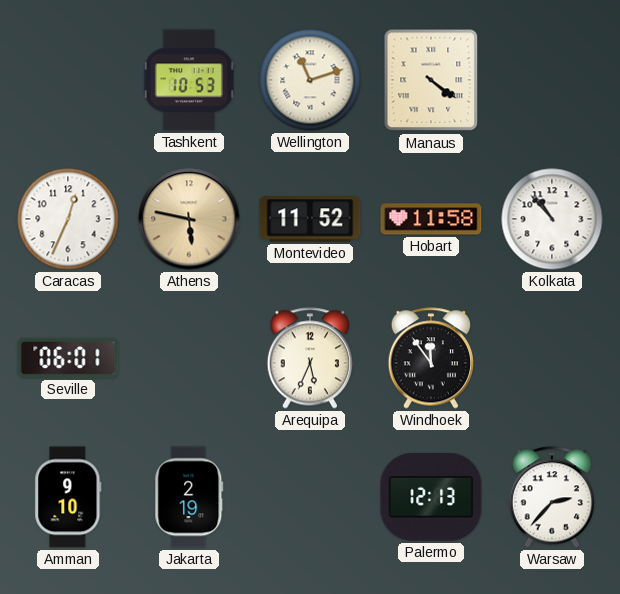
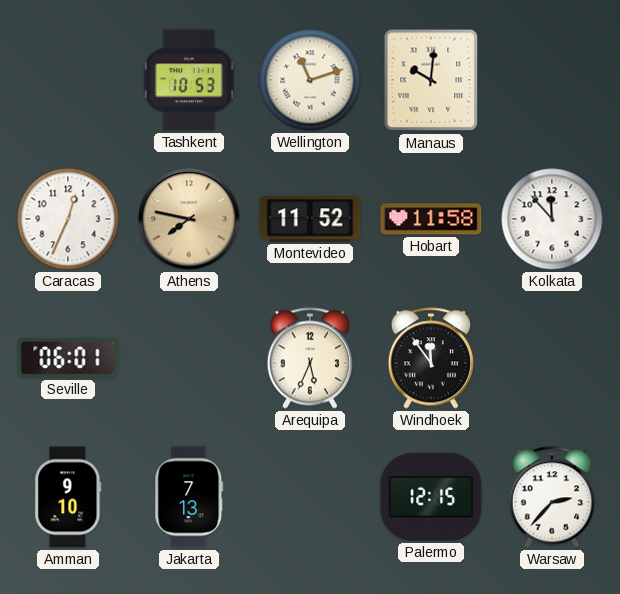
Manaus: 4:21 -> 10:01
Athens: 5:47 -> 7:47
Kolkata: 10:53 -> 11:53
Jakarta: 2:19 -> 7:13
Palermo: 12:13 -> 12:15
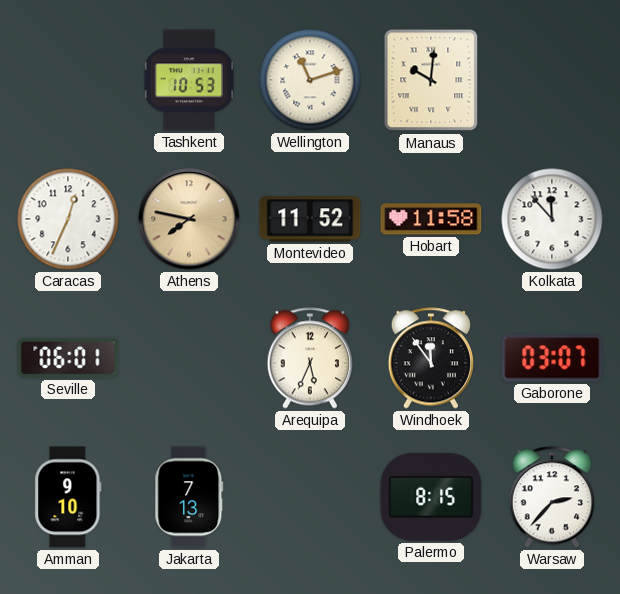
Gaborone: none -> 03:07
Palermo: 12:15 -> 8:15
